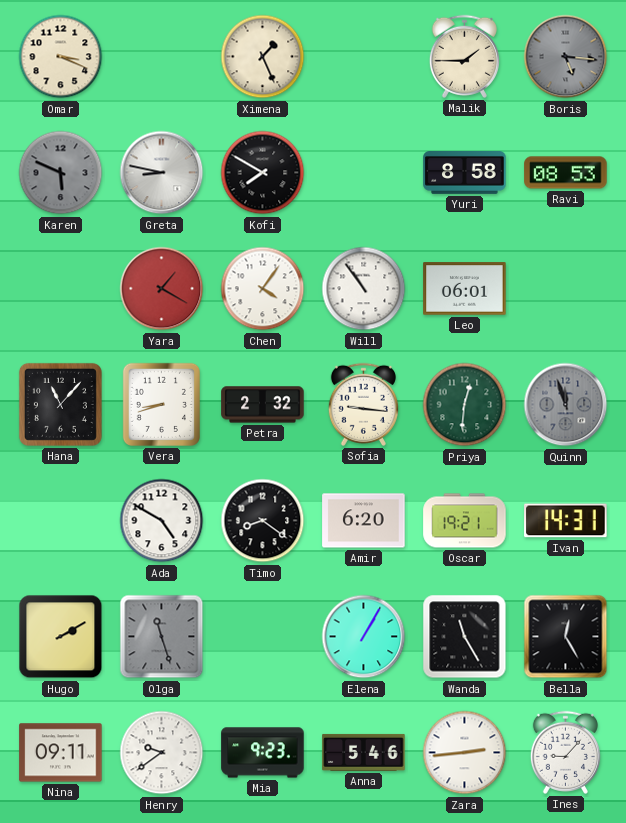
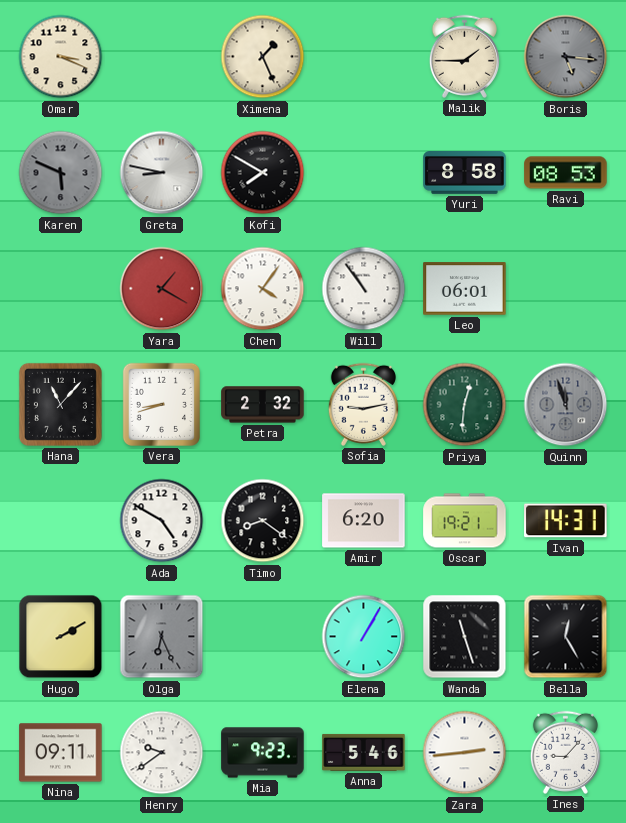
Sofia: 9:16 -> 9:13
Olga: 11:27 -> 6:26
Wanda: 11:25 -> 11:27
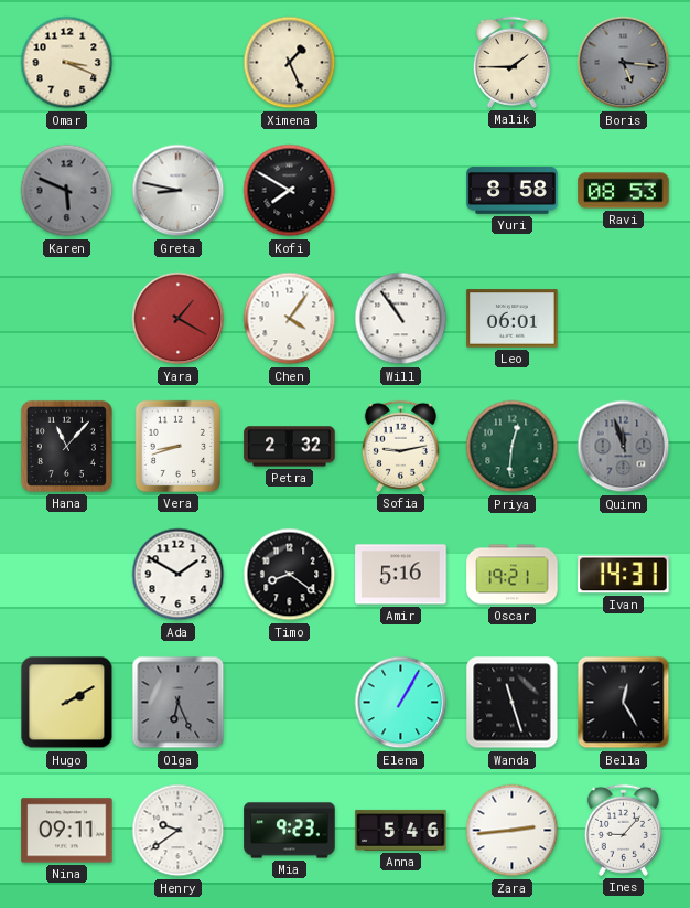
Ada: 4:50 -> 1:50
Amir: 6:20 -> 5:16
